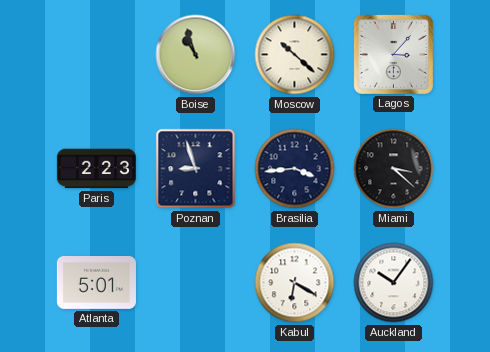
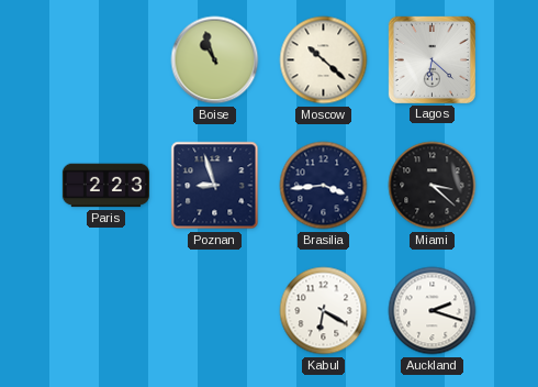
Lagos: 3:07 -> 6:22
Atlanta: 5:01 -> none
Auckland: 10:06 -> 2:18
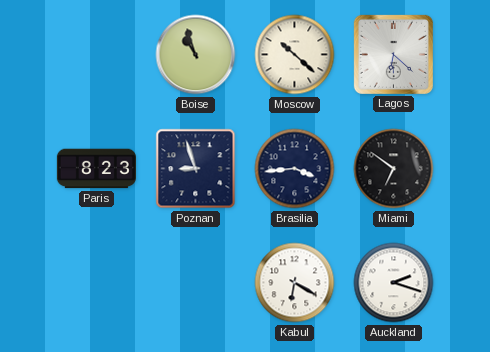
Paris: 2:23 -> 8:23
Miami: 3:22 -> 6:51
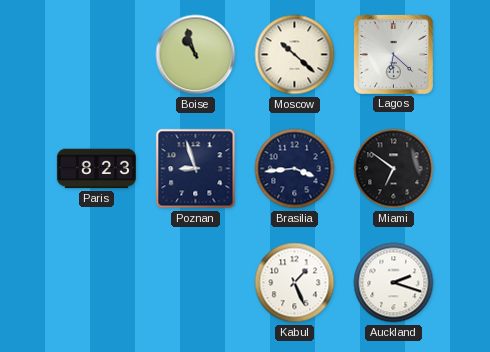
Kabul: 6:20 -> 1:26
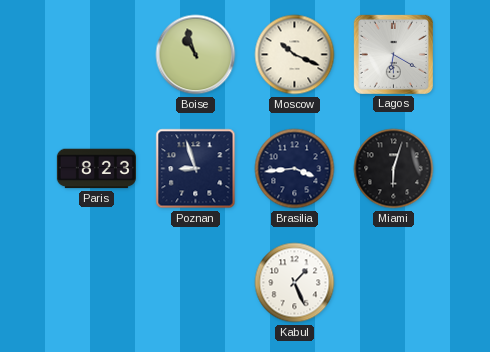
Moscow: 10:22 -> 10:19
Lagos: 6:22 -> 6:20
Miami: 6:51 -> 6:03
Auckland: 2:18 -> none
